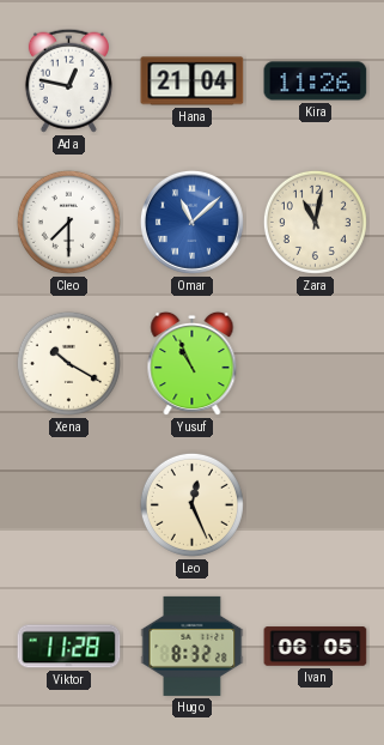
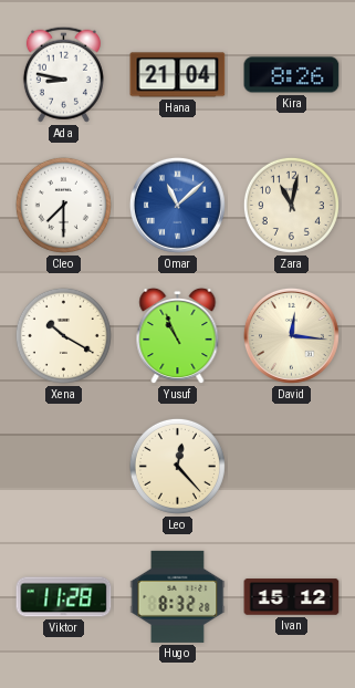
Ada: 12:47 -> 8:47
Kira: 11:26 -> 8:26
David: none -> 12:16
Leo: 12:26 -> 12:23
Ivan: 06:05 -> 15:12
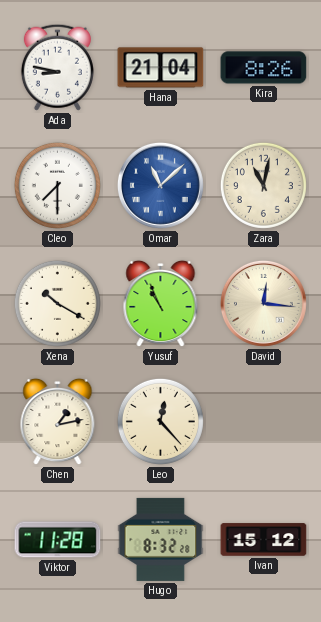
Chen: none -> 1:13
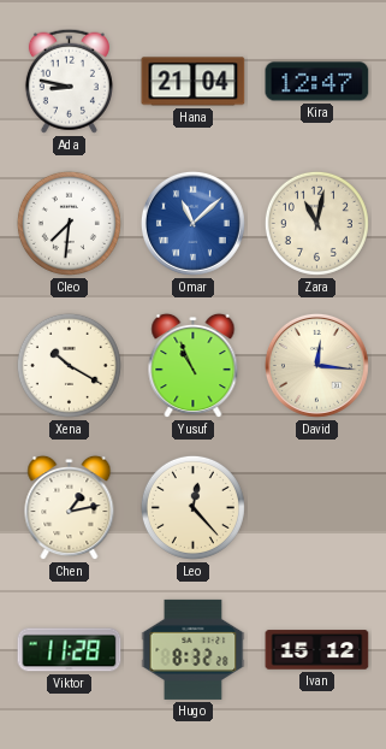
Kira: 8:26 -> 12:47
Cleo: 7:30 -> 7:31
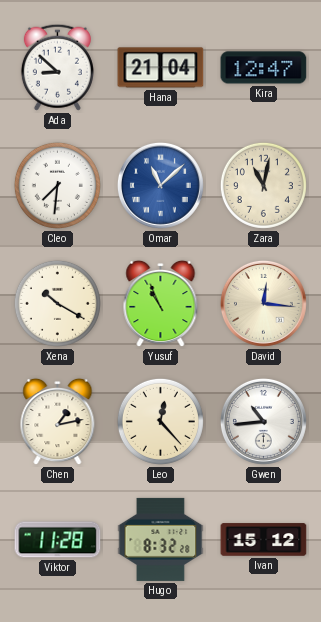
Ada: 8:47 -> 8:52
Gwen: none -> 10:44
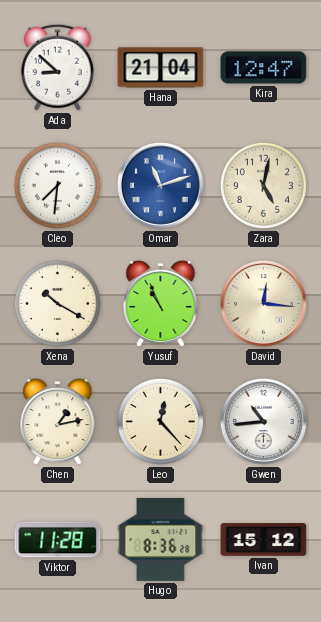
Omar: 11:08 -> 11:12
Zara: 11:02 -> 5:02
Hugo: 8:32 -> 8:36
